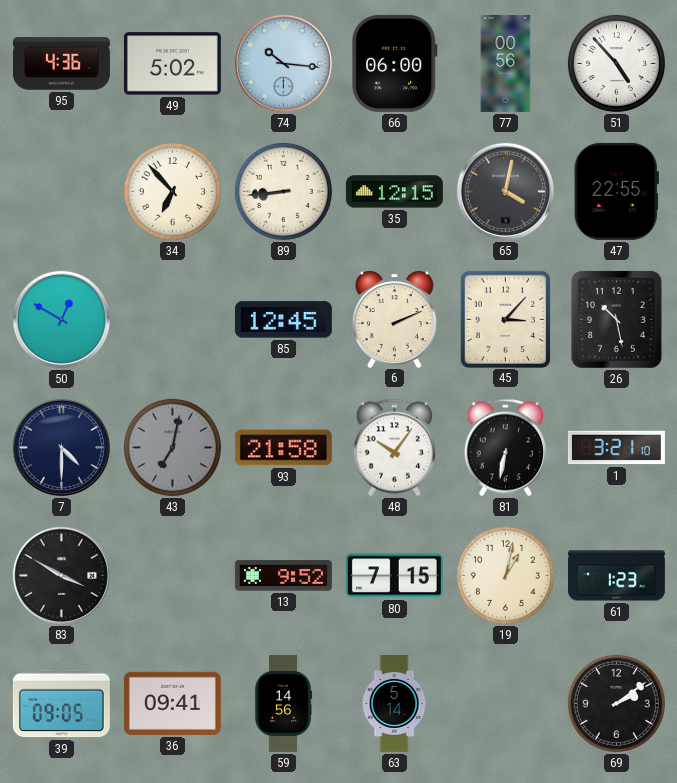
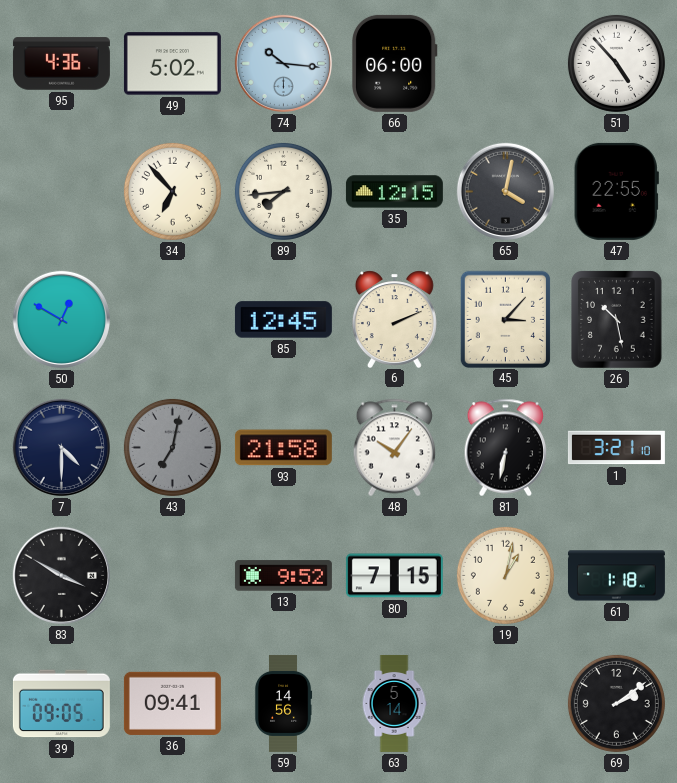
77: 00:56 -> none
89: 8:44 -> 7:44
61: 1:23 -> 1:18
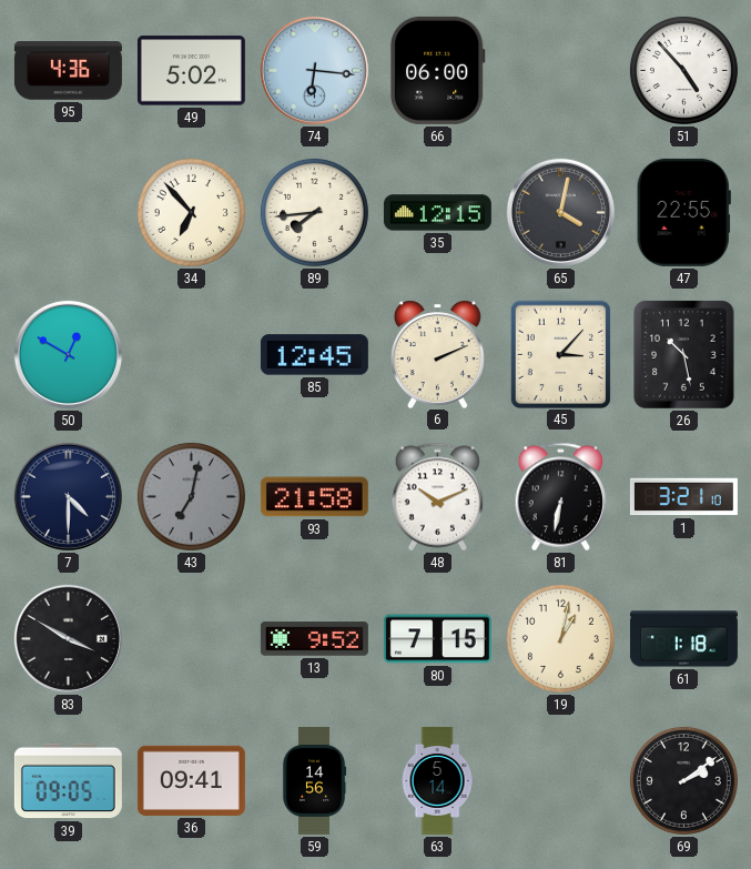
74: 10:16 -> 6:16
48: 10:06 -> 10:11
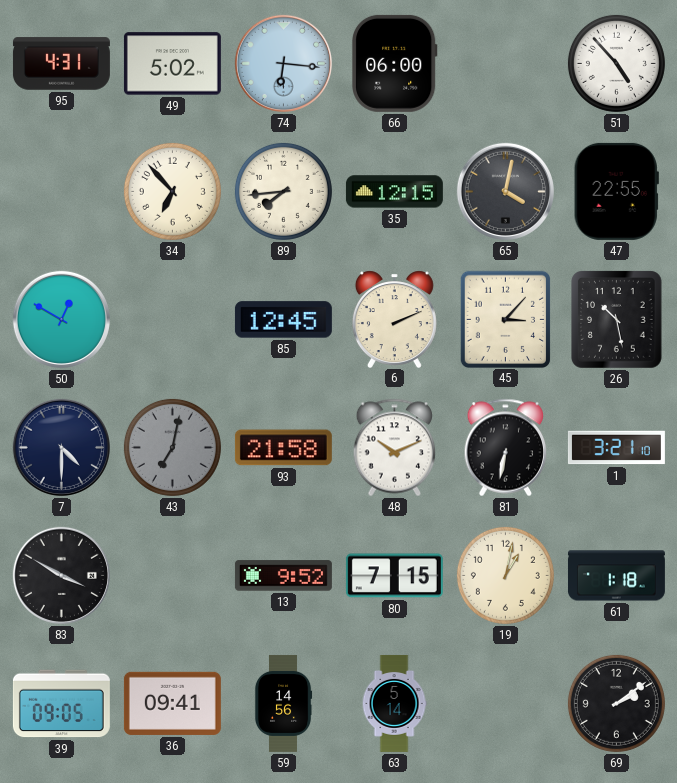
95: 4:36 -> 4:31
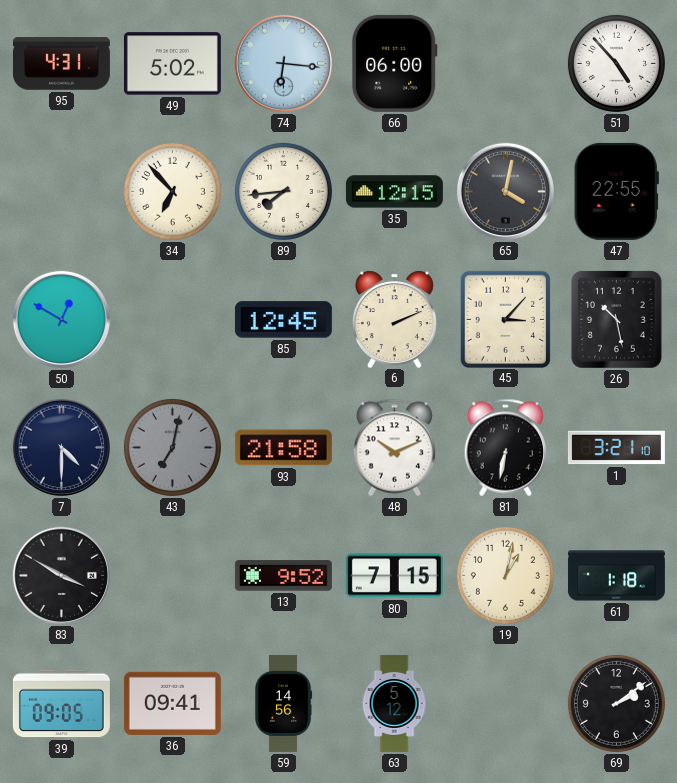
63: 5:14 -> 5:12
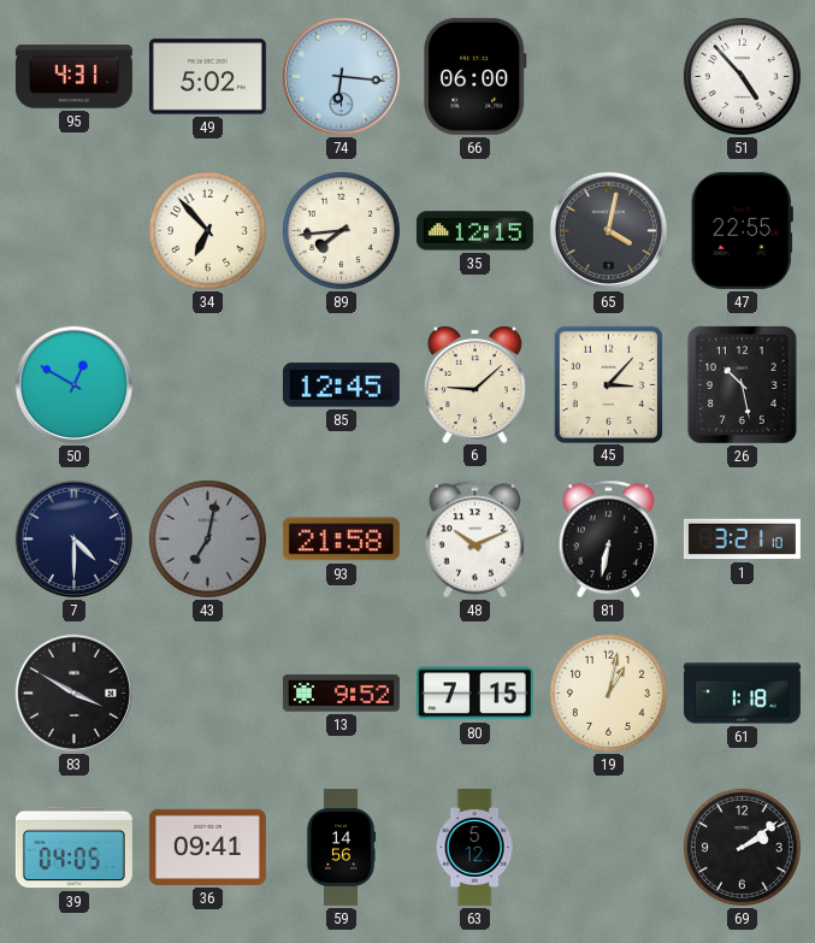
6: 2:11 -> 9:08
39: 09:05 -> 04:05
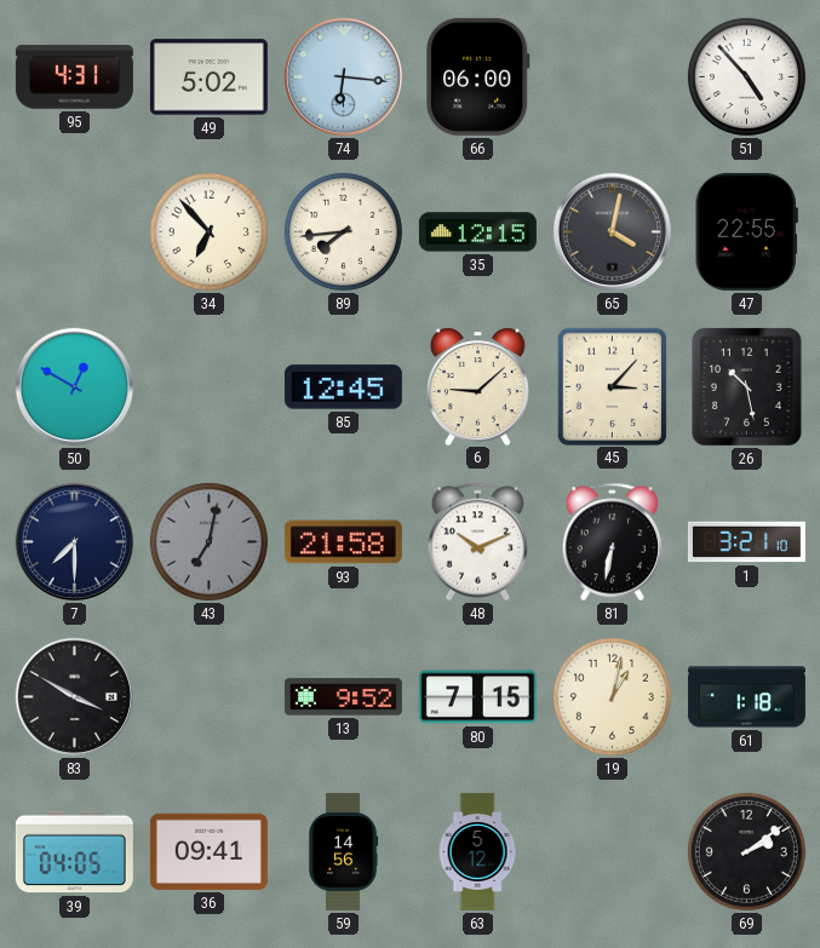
7: 4:30 -> 7:30
